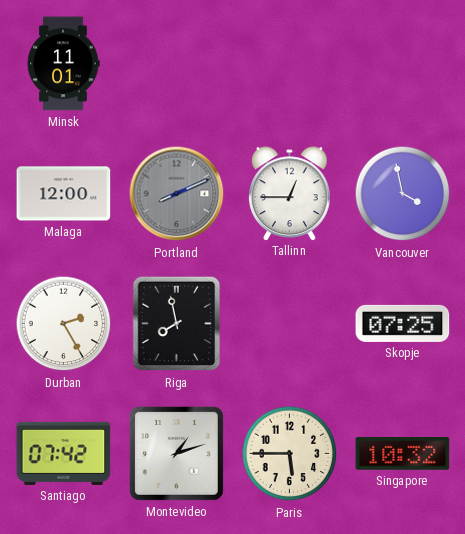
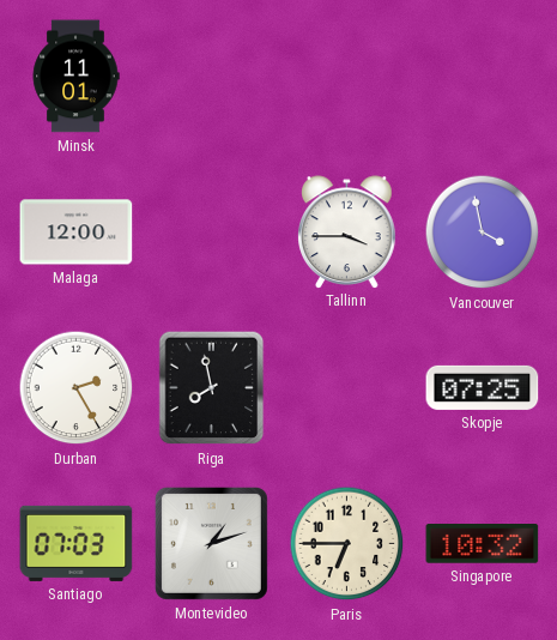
Portland: 8:11 -> none
Tallinn: 12:45 -> 3:45
Santiago: 07:42 -> 07:03
Paris: 5:45 -> 6:45
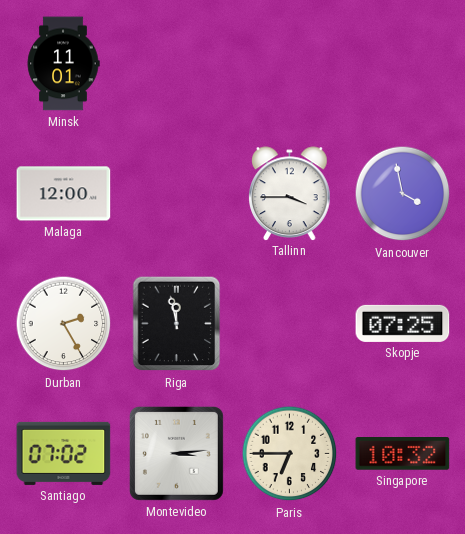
Riga: 7:58 -> 11:58
Santiago: 07:03 -> 07:02
Montevideo: 1:12 -> 3:14
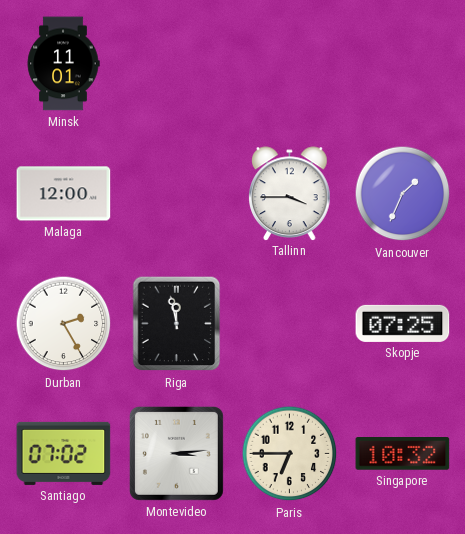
Vancouver: 3:58 -> 1:34
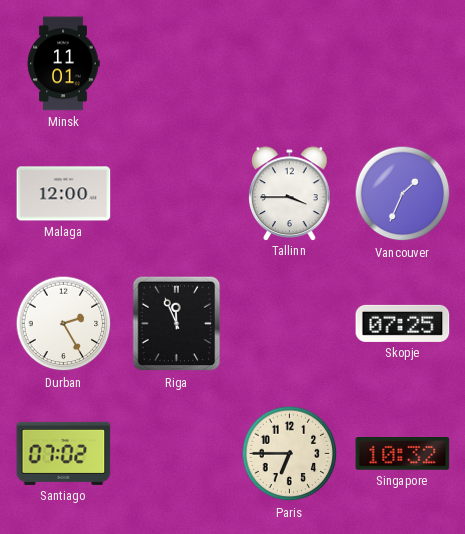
Riga: 11:58 -> 11:56
Montevideo: 3:14 -> none
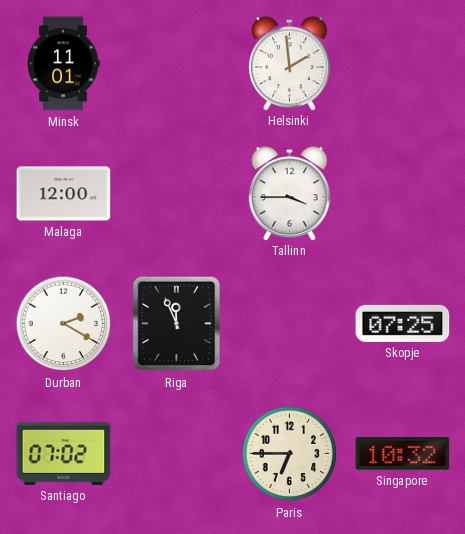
Helsinki: none -> 1:59
Vancouver: 1:34 -> none
Durban: 2:25 -> 2:20
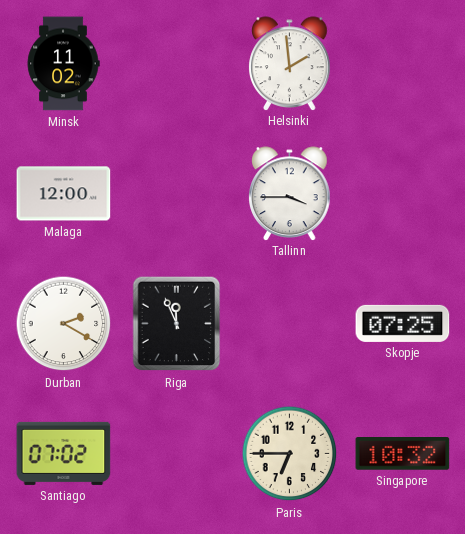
Minsk: 11:01 -> 11:02
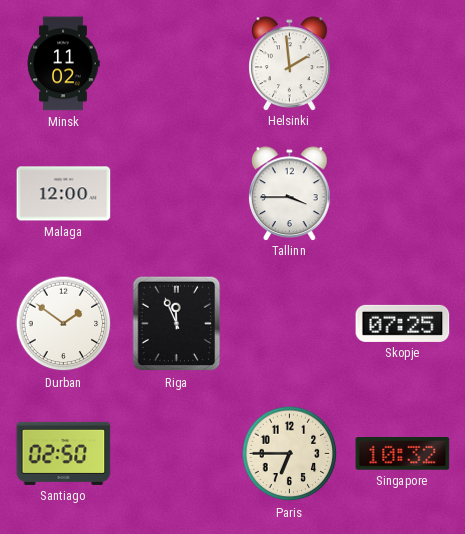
Durban: 2:20 -> 1:51
Santiago: 07:02 -> 02:50
